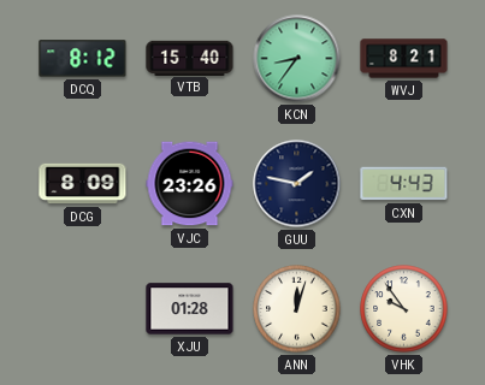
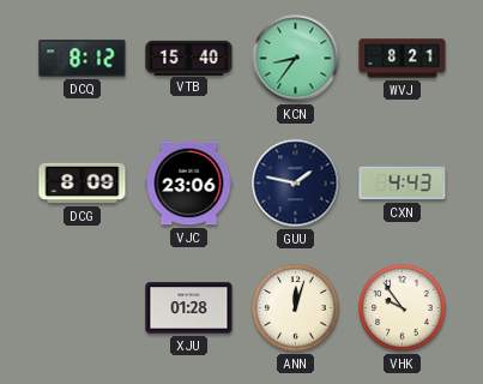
VJC: 23:26 -> 23:06
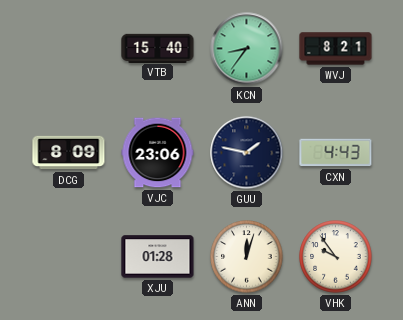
DCQ: 8:12 -> none
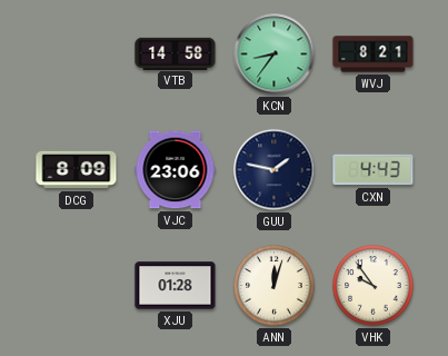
VTB: 15:40 -> 14:58
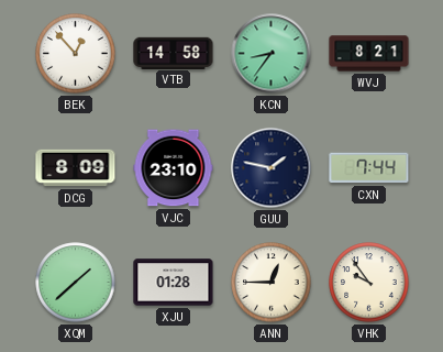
BEK: none -> 12:53
VJC: 23:06 -> 23:10
CXN: 4:43 -> 7:44
XQM: none -> 1:38
ANN: 12:03 -> 12:45
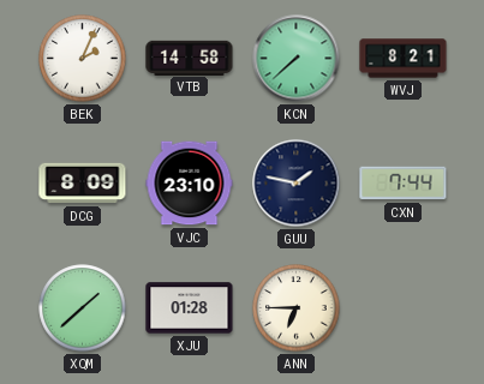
BEK: 12:53 -> 2:04
KCN: 8:36 -> 7:38
ANN: 12:45 -> 6:45
VHK: 9:54 -> none
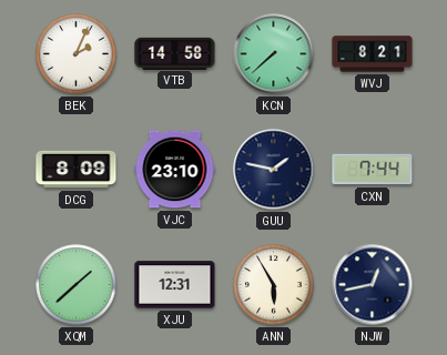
XJU: 01:28 -> 12:31
ANN: 6:45 -> 5:55
NJW: none -> 12:43
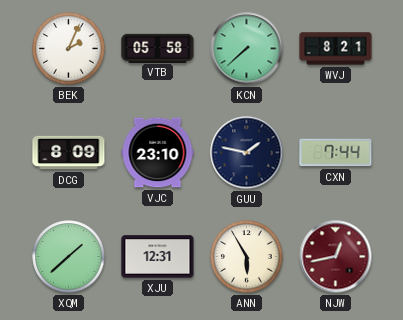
VTB: 14:58 -> 05:58
NJW dial: navy -> burgundy
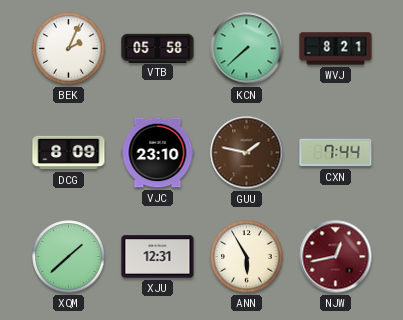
GUU dial: navy -> brown
